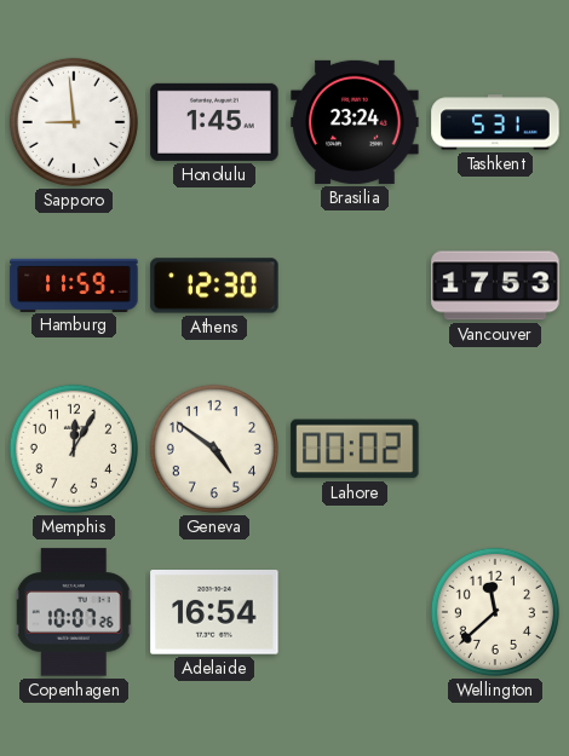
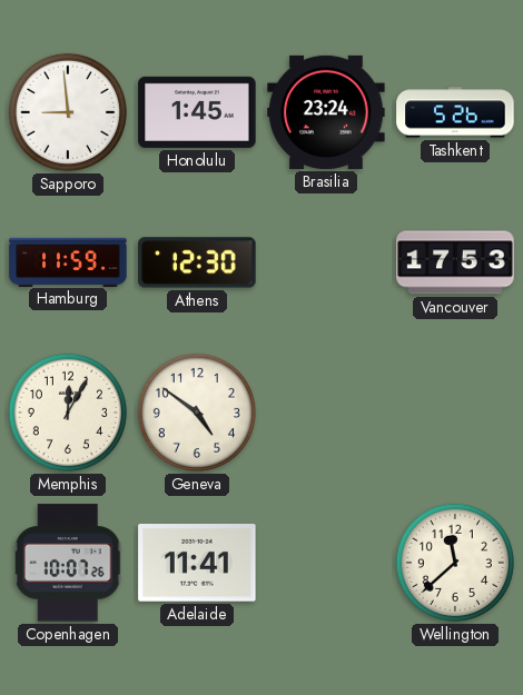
Tashkent: 5:31 -> 5:26
Lahore: 00:02 -> none
Adelaide: 16:54 -> 11:41
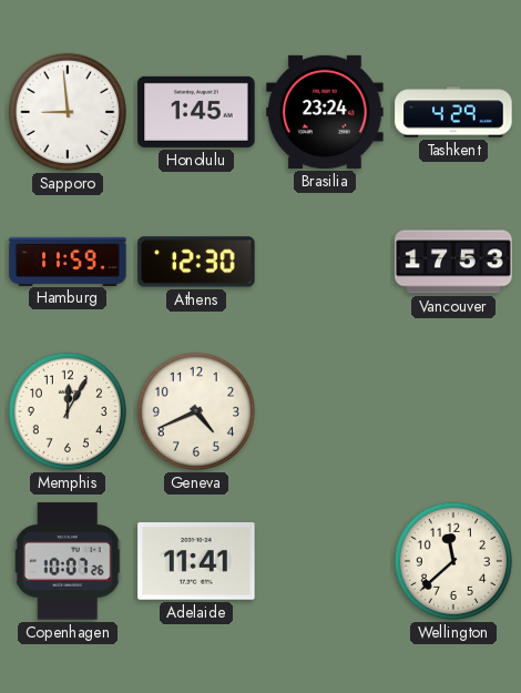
Tashkent: 5:26 -> 4:29
Geneva: 4:51 -> 4:41
